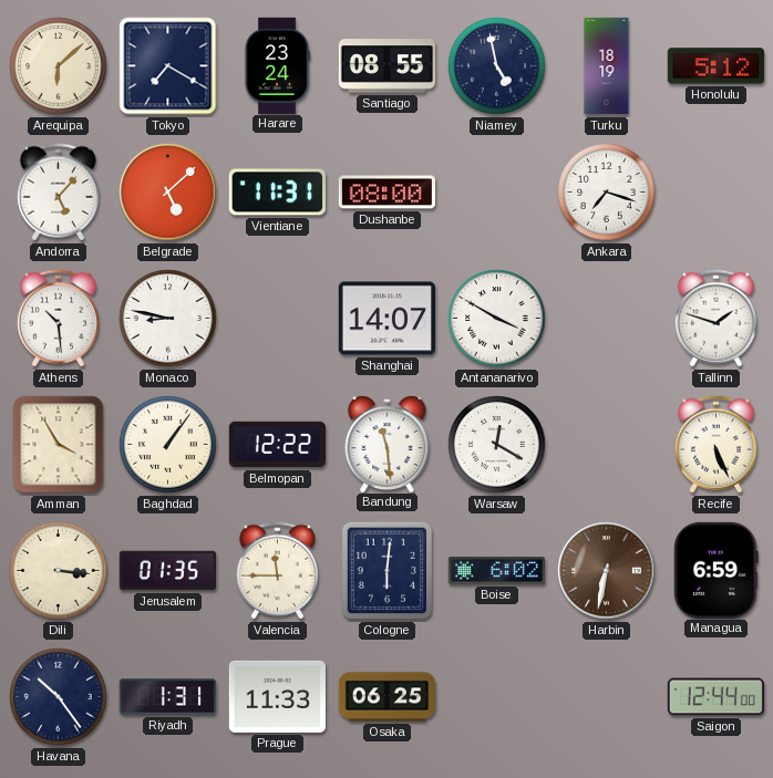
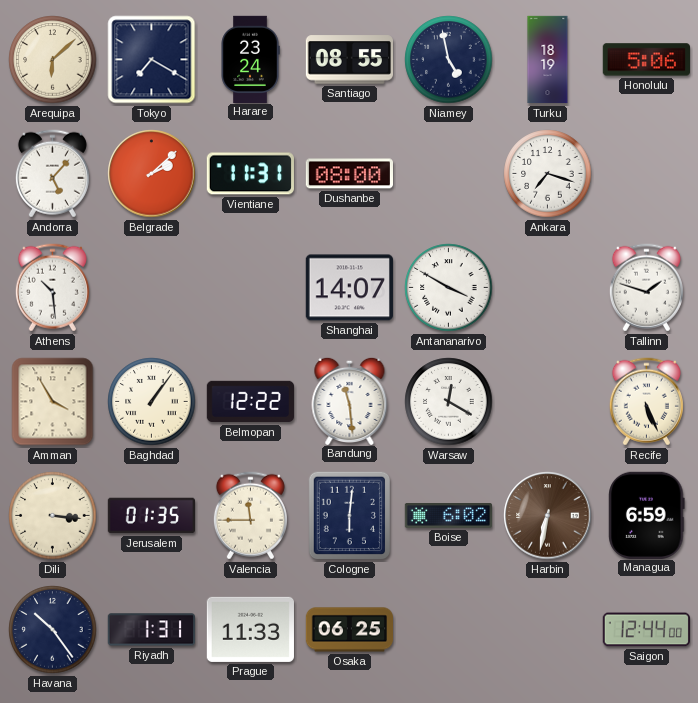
Honolulu: 5:12 -> 5:06
Belgrade: 5:08 -> 2:08
Monaco: 8:47 -> none
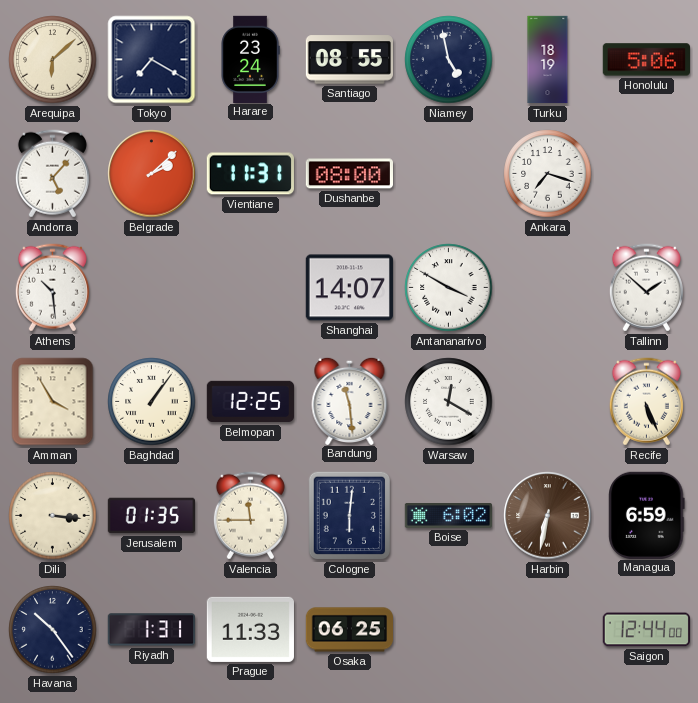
Tallinn: 1:48 -> 1:52
Belmopan: 12:22 -> 12:25
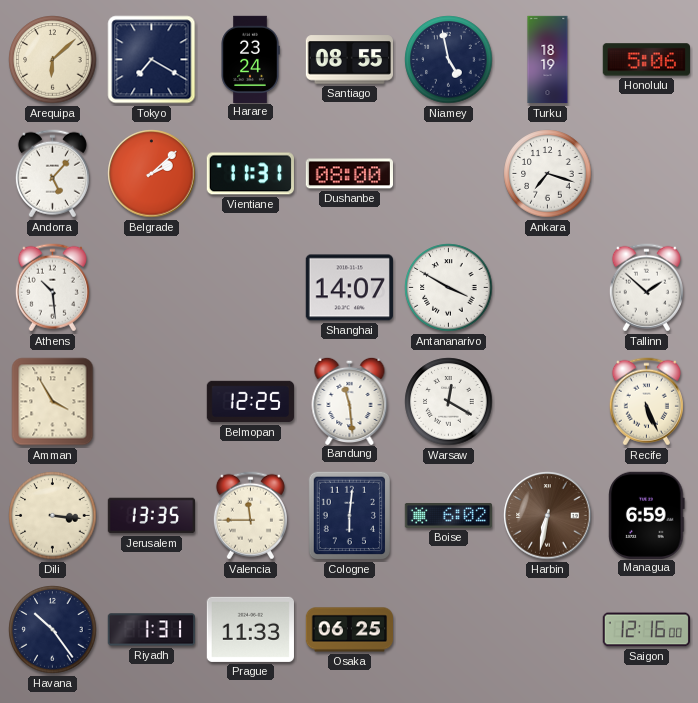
Baghdad: 1:06 -> none
Jerusalem: 01:35 -> 13:35
Saigon: 12:44 -> 12:16
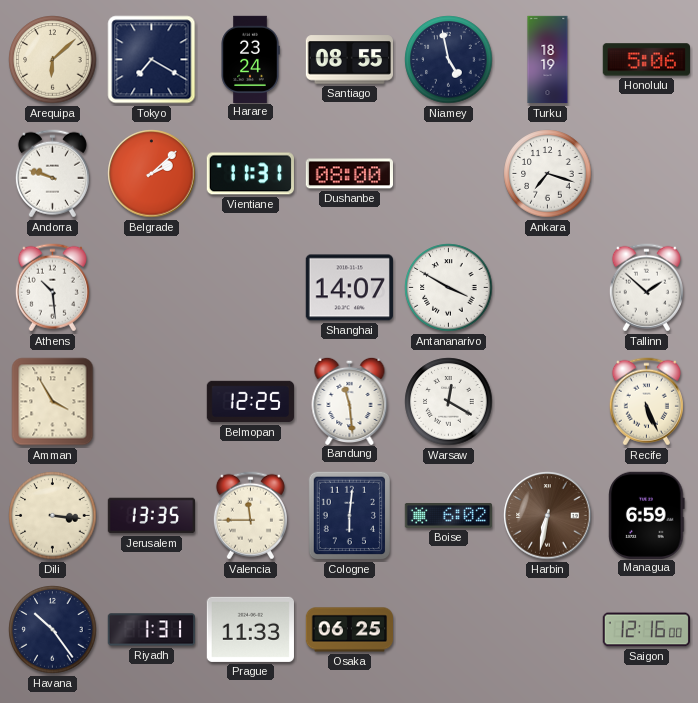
Andorra: 5:07 -> 9:48
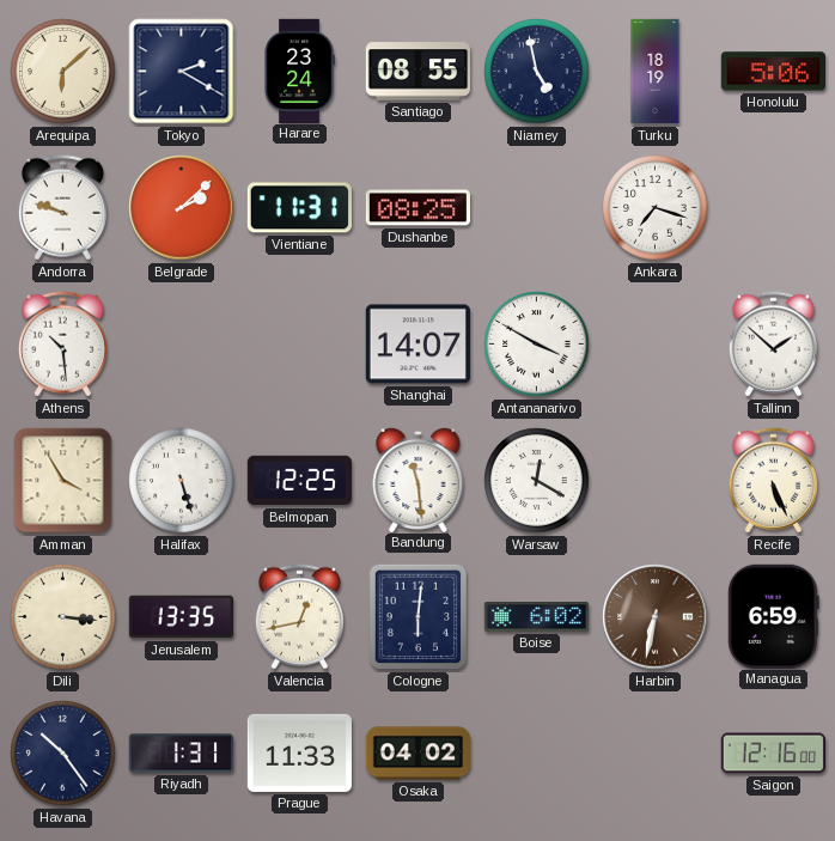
Tokyo: 7:20 -> 2:20
Dushanbe: 08:00 -> 08:25
Halifax: none -> 5:27
Valencia: 11:45 -> 12:43
Osaka: 06:25 -> 04:02
